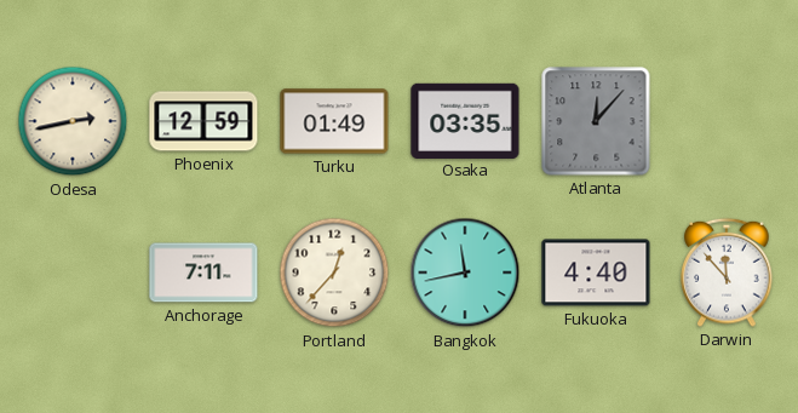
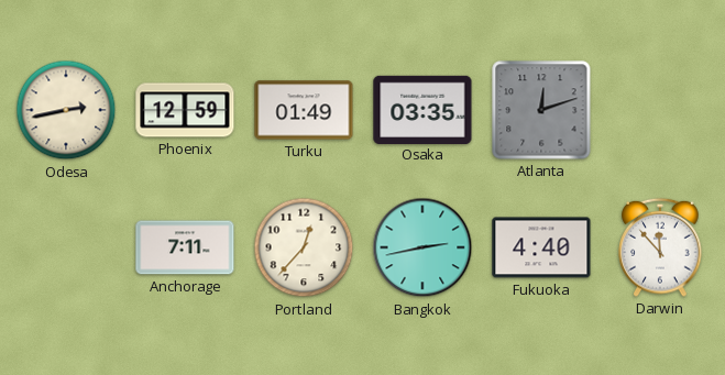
Atlanta: 12:07 -> 12:12
Bangkok: 11:43 -> 2:43
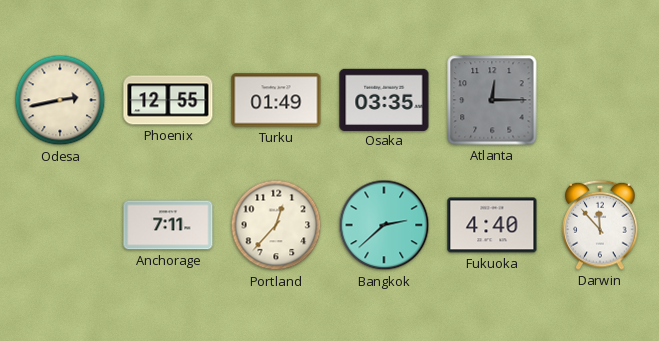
Phoenix: 12:59 -> 12:55
Atlanta: 12:12 -> 12:15
Bangkok: 2:43 -> 2:38
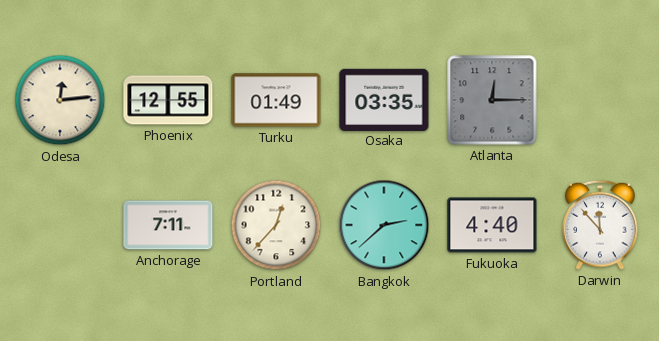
Odesa: 2:43 -> 12:14
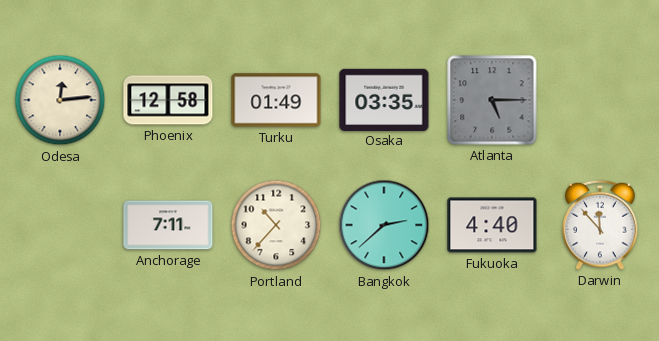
Phoenix: 12:55 -> 12:58
Atlanta: 12:15 -> 5:15
Portland: 12:37 -> 10:37
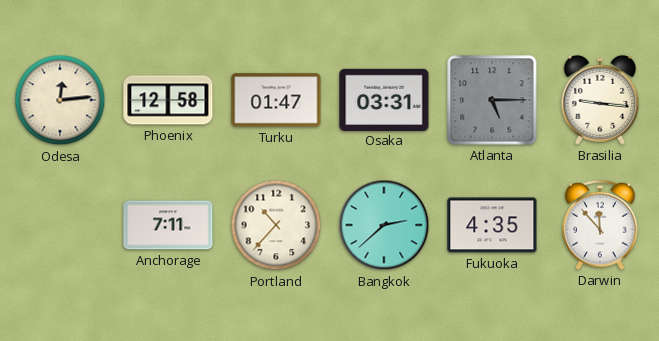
Turku: 01:49 -> 01:47
Osaka: 03:35 -> 03:31
Brasilia: none -> 9:16
Fukuoka: 4:40 -> 4:35
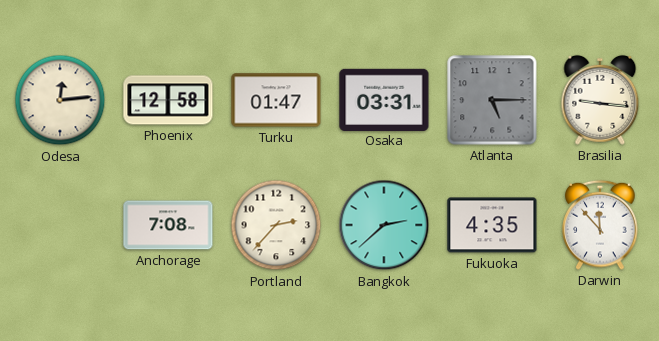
Anchorage: 7:11 -> 7:08
Portland: 10:37 -> 2:37
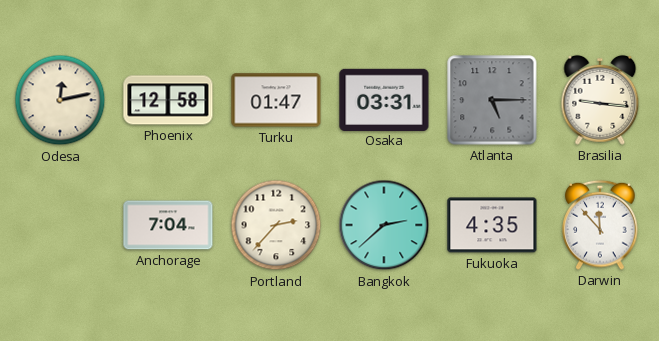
Odesa: 12:14 -> 12:13
Anchorage: 7:08 -> 7:04
